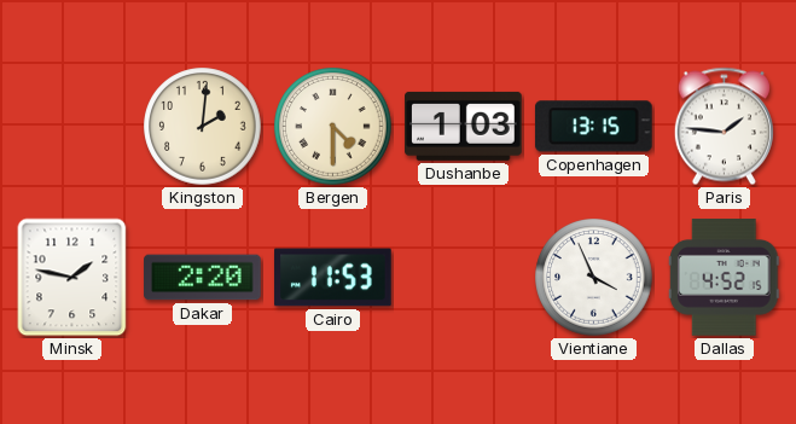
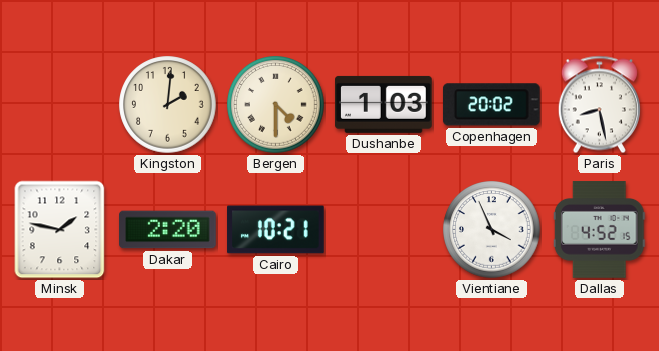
Copenhagen: 13:15 -> 20:02
Paris: 1:46 -> 8:28
Cairo: 11:53 -> 10:21
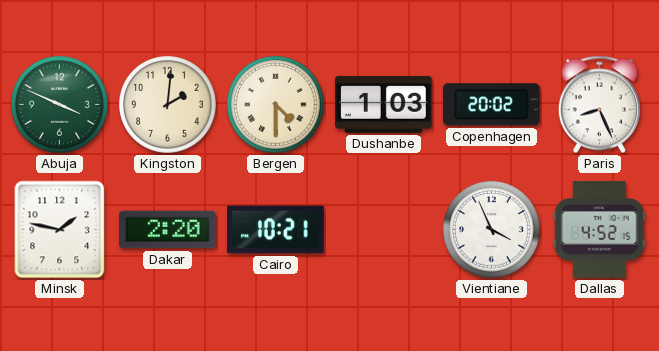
Abuja: none -> 3:49
Paris: 8:28 -> 8:26
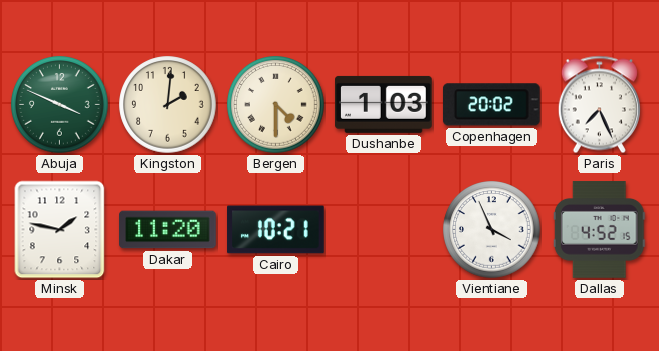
Paris: 8:26 -> 7:26
Dakar: 2:20 -> 11:20
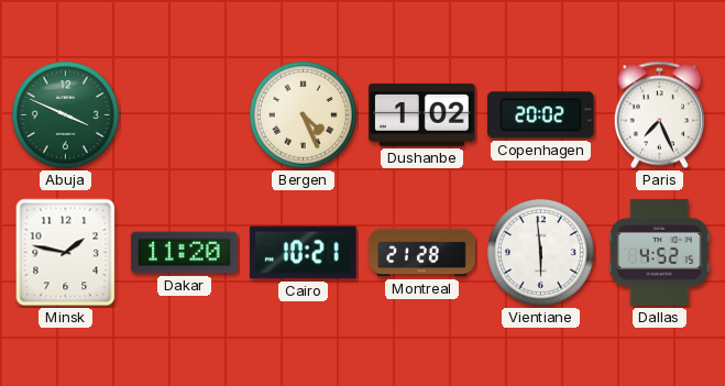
Kingston: 2:01 -> none
Bergen: 4:30 -> 4:26
Dushanbe: 1:03 -> 1:02
Montreal: none -> 21:28
Vientiane: 3:56 -> 5:59
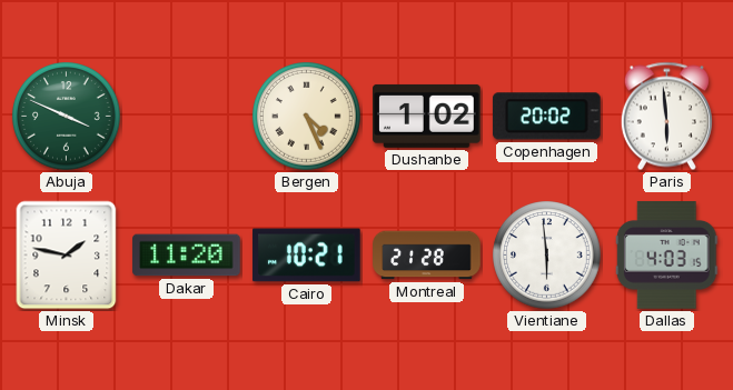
Paris: 7:26 -> 5:59
Dallas: 4:52 -> 4:03
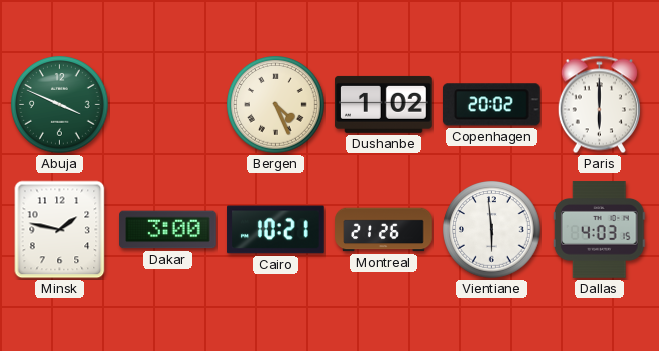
Paris: 5:59 -> 6:00
Dakar: 11:20 -> 3:00
Montreal: 21:28 -> 21:26
